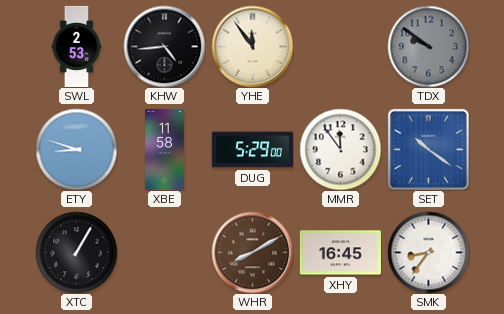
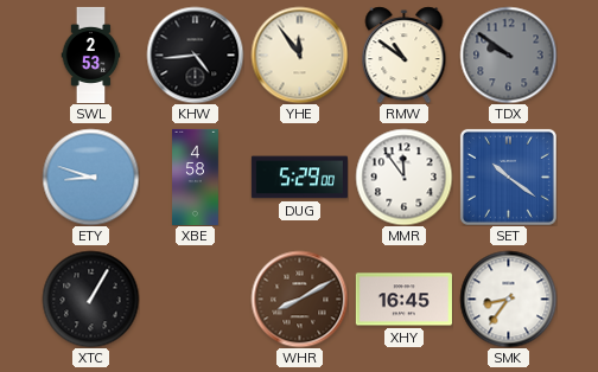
RMW: none -> 10:51
XBE: 11:58 -> 4:58
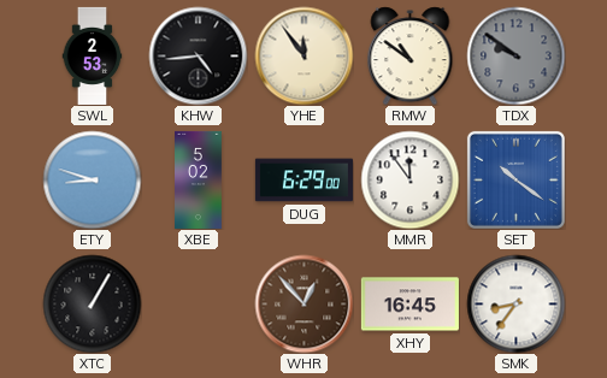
XBE: 4:58 -> 5:02
DUG: 5:29 -> 6:29
WHR: 8:10 -> 12:53
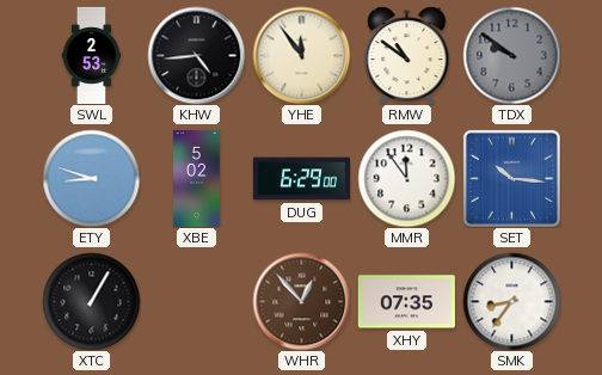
SET: 10:21 -> 10:16
XHY: 16:45 -> 07:35
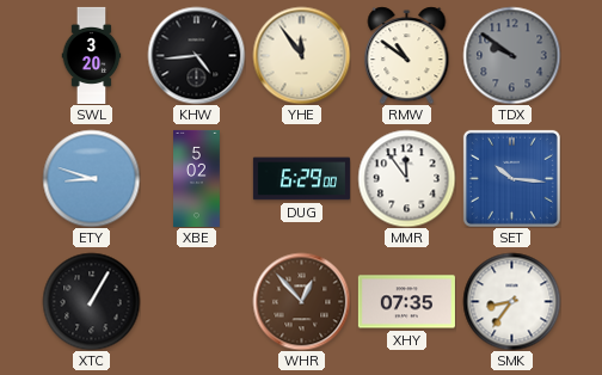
SWL: 2:53 -> 3:20
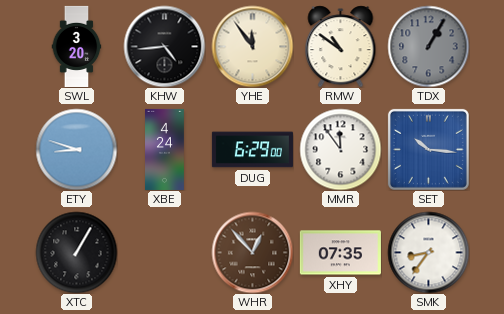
TDX: 9:51 -> 1:05
XBE: 5:02 -> 4:24
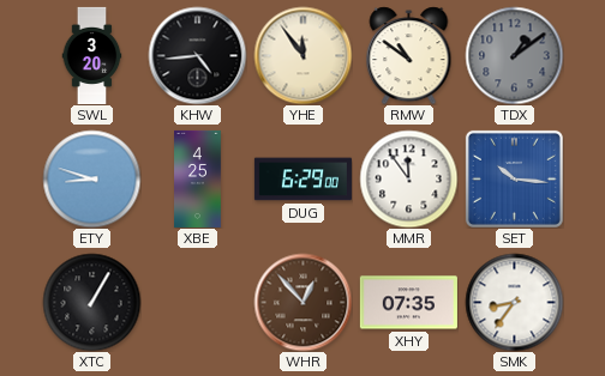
TDX: 1:05 -> 1:09
XBE: 4:24 -> 4:25
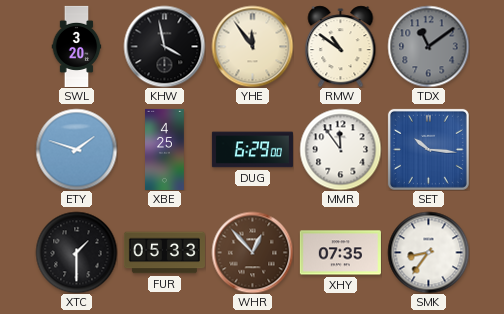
KHW: 4:44 -> 3:58
TDX: 1:09 -> 11:09
ETY: 8:48 -> 1:48
XTC: 1:05 -> 1:30
FUR: none -> 05:33
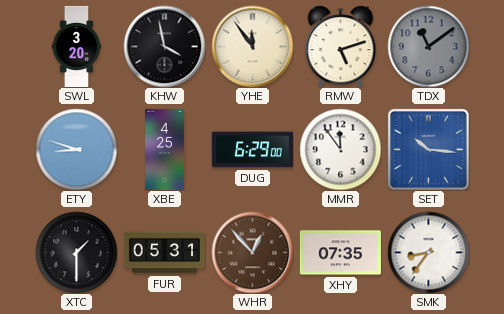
RMW: 10:51 -> 5:12
ETY: 1:48 -> 8:48
FUR: 05:33 -> 05:31
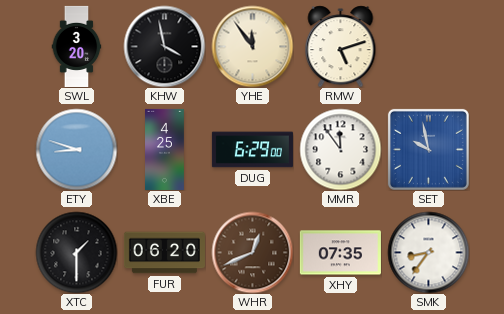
TDX: 11:09 -> none
SET: 10:16 -> 9:58
FUR: 05:31 -> 06:20
WHR: 12:53 -> 12:41
